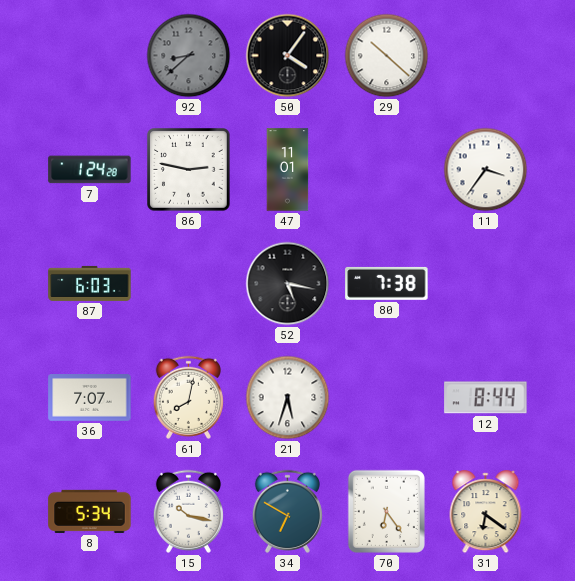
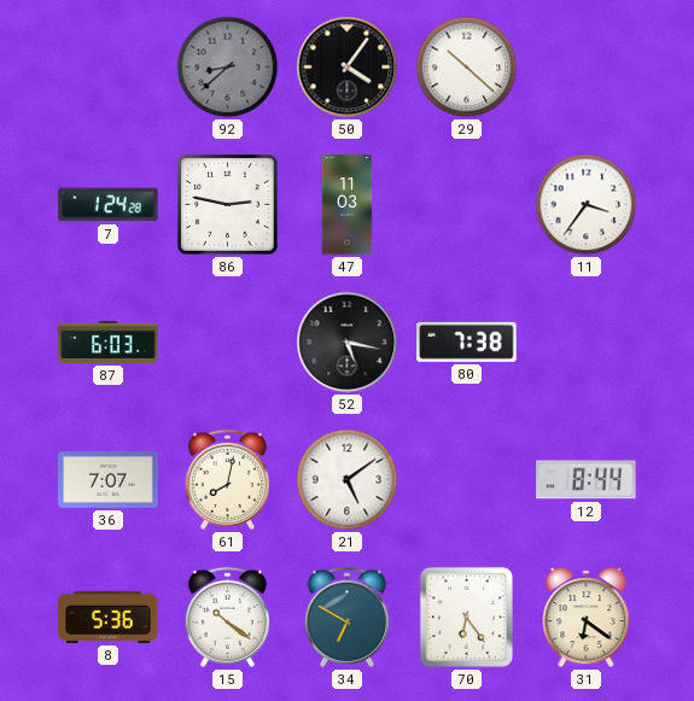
47: 11:01 -> 11:03
21: 5:33 -> 5:09
8: 5:34 -> 5:36
15: 10:17 -> 10:21
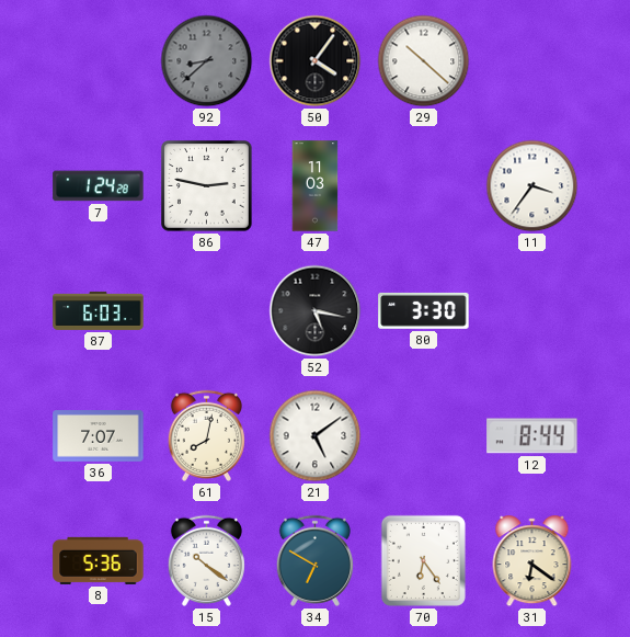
80: 7:38 -> 3:30
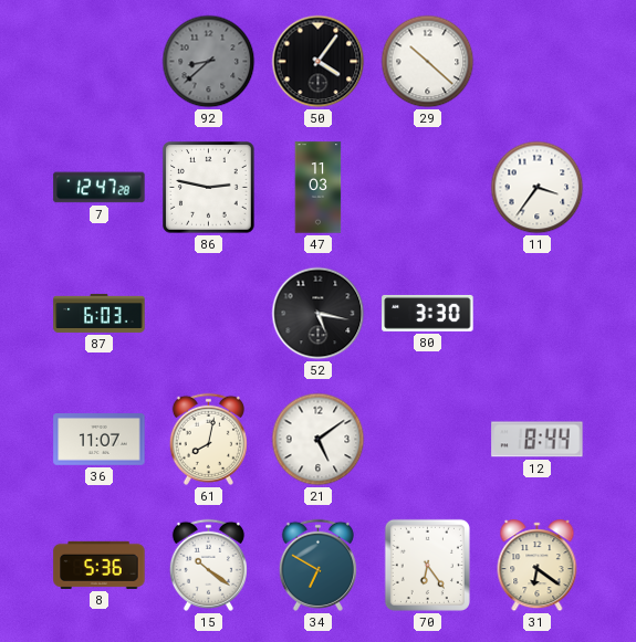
7: 1:24 -> 12:47
36: 7:07 -> 11:07
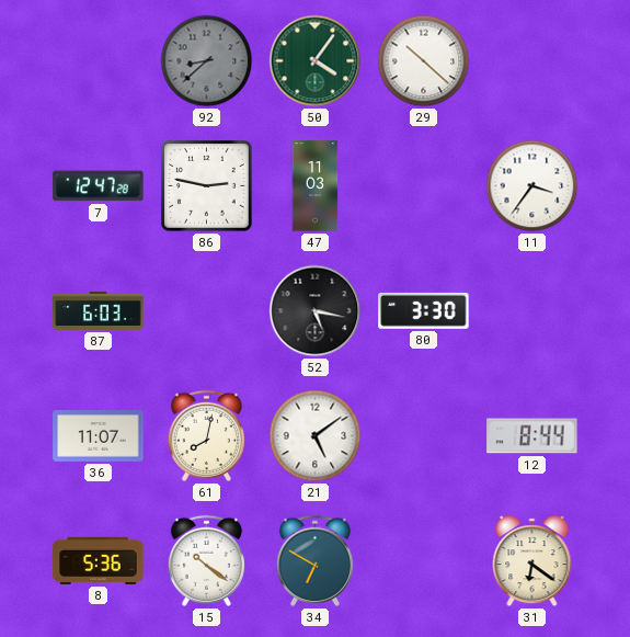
50 dial: black -> green
70: 6:24 -> none
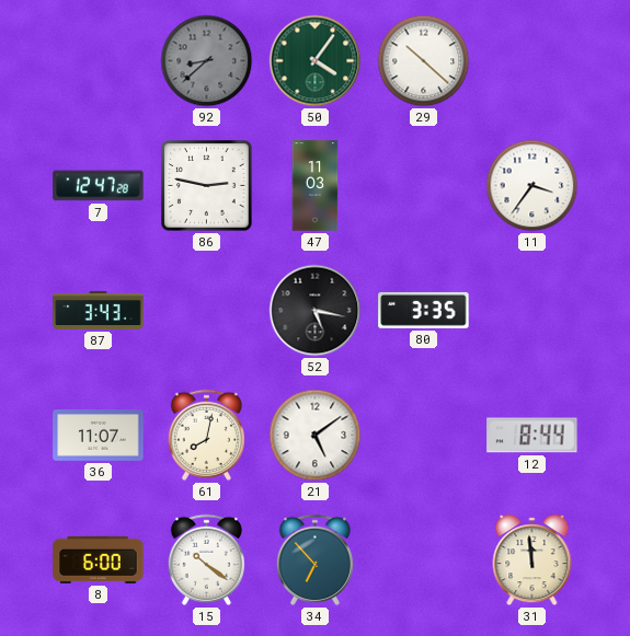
87: 6:03 -> 3:43
80: 3:30 -> 3:35
8: 5:36 -> 6:00
34: 6:50 -> 6:53
31: 6:21 -> 11:59
